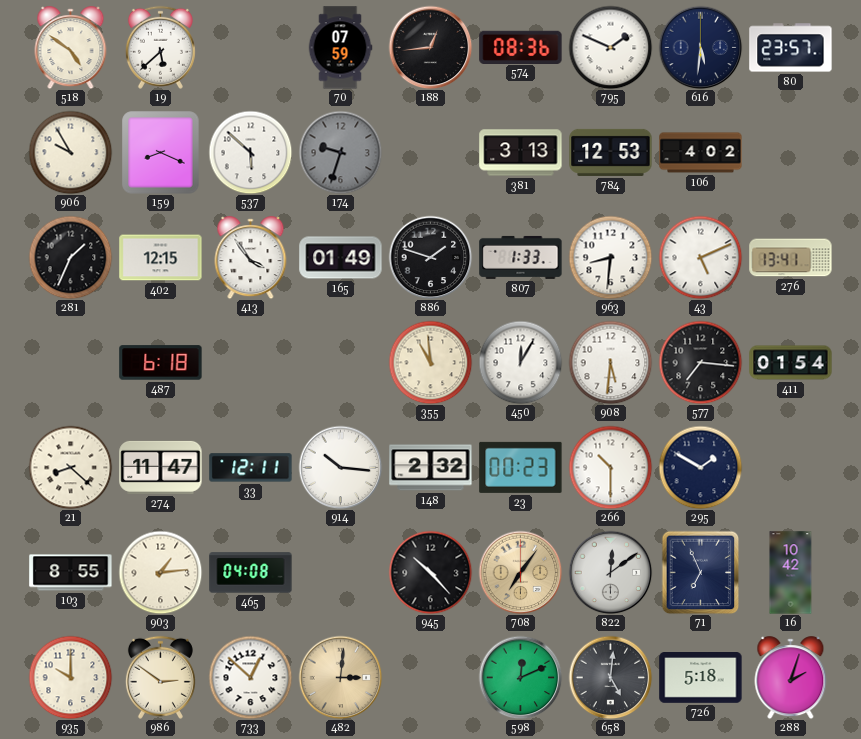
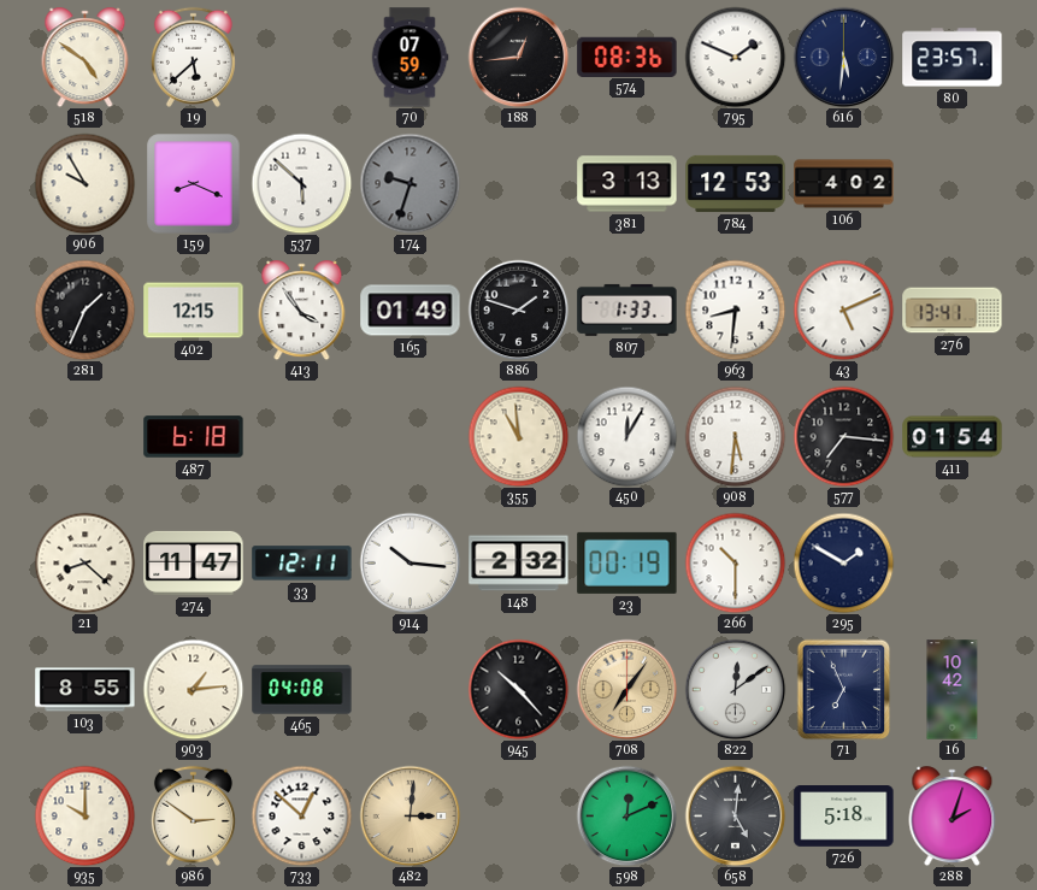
23: 00:23 -> 00:19
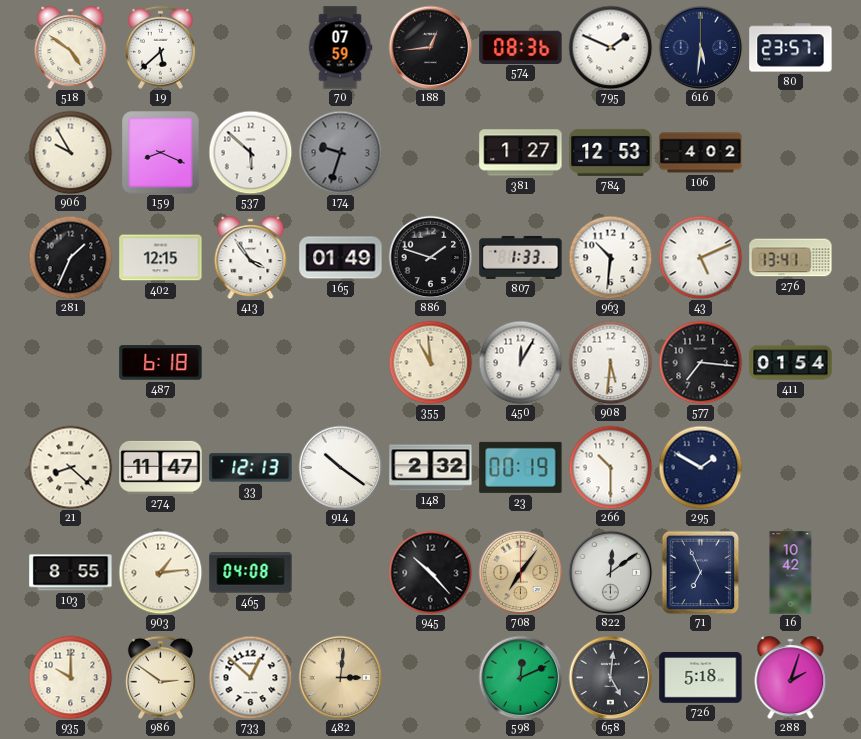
381: 3:13 -> 1:27
963: 8:31 -> 10:31
33: 12:11 -> 12:13
914: 10:16 -> 10:21
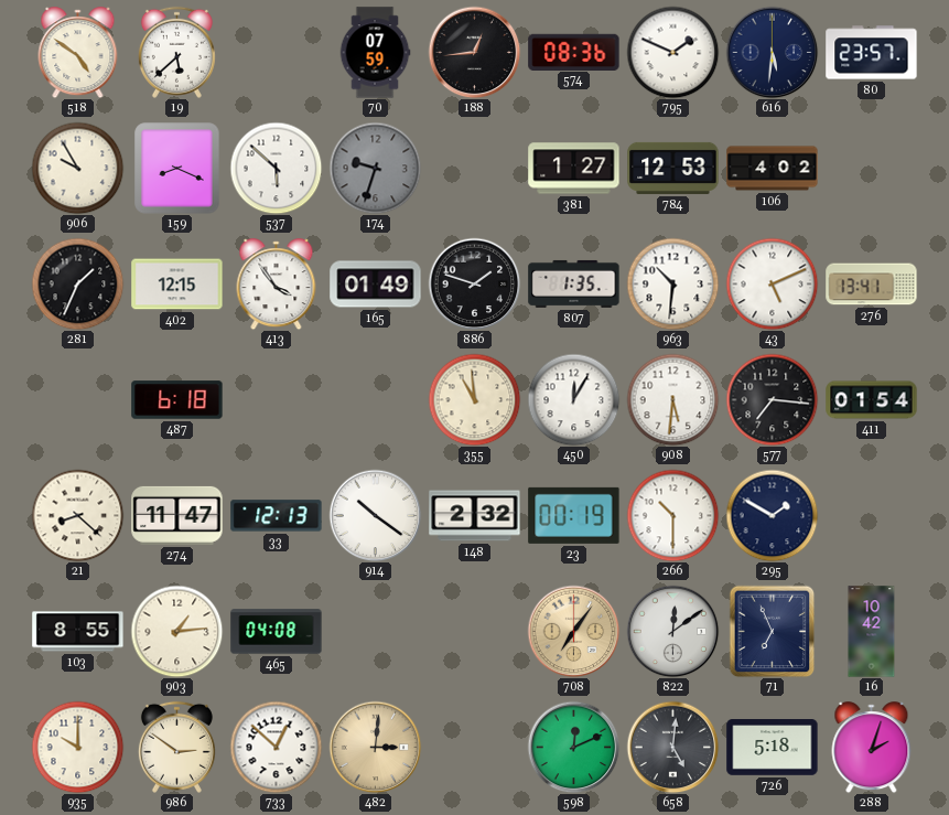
807: 1:33 -> 1:35
945: 10:23 -> none
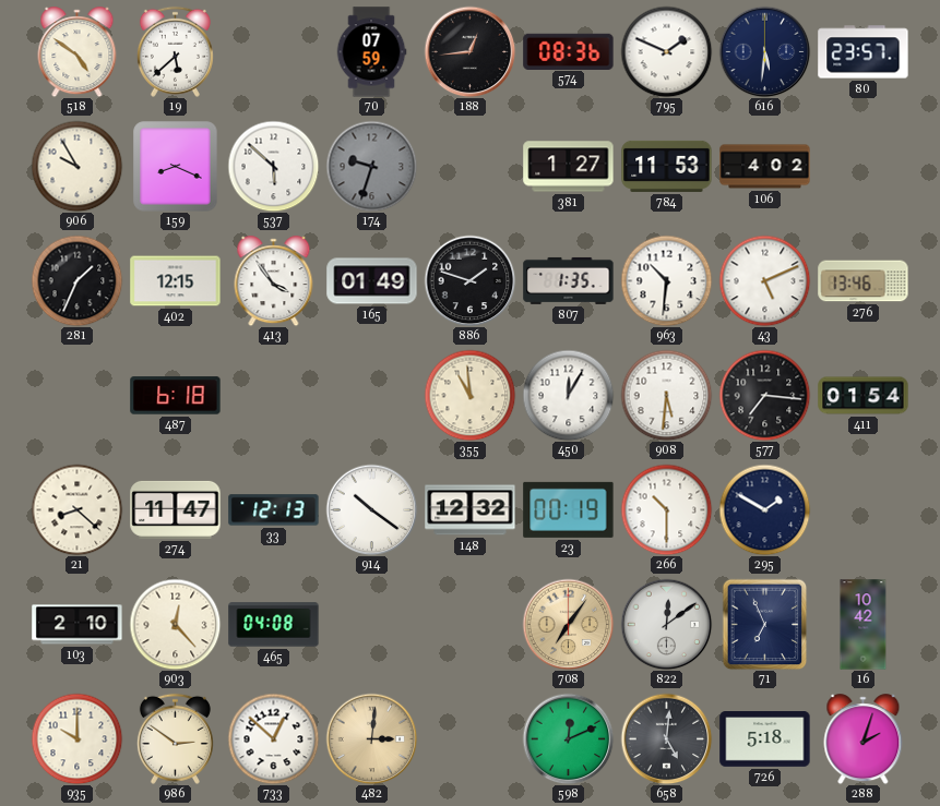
784: 12:53 -> 11:53
276: 13:41 -> 13:46
148: 2:32 -> 12:32
103: 8:55 -> 2:10
903: 1:14 -> 12:23
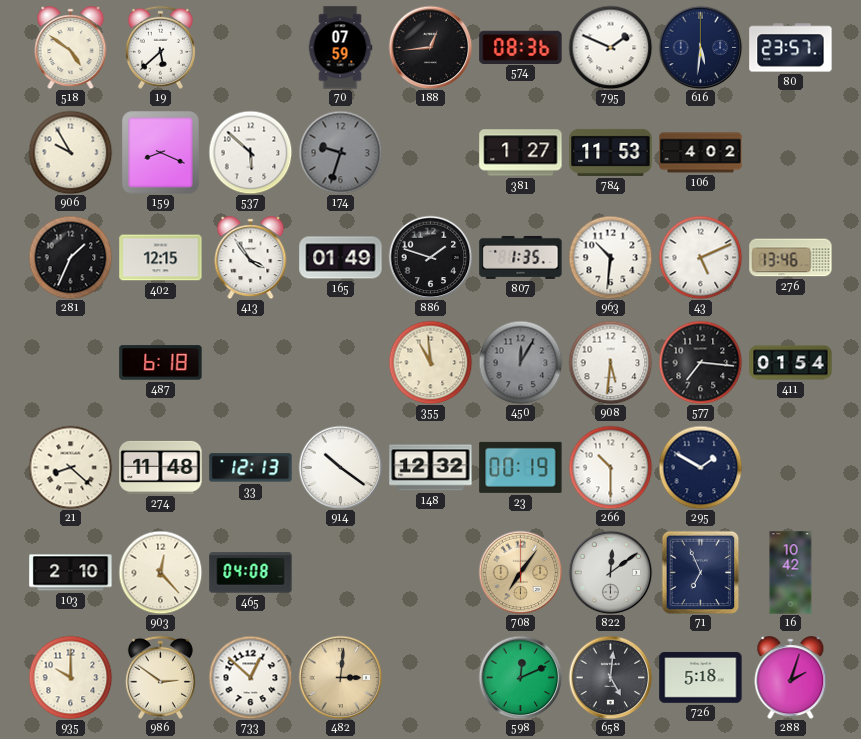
450 dial: white -> grey
274: 11:47 -> 11:48
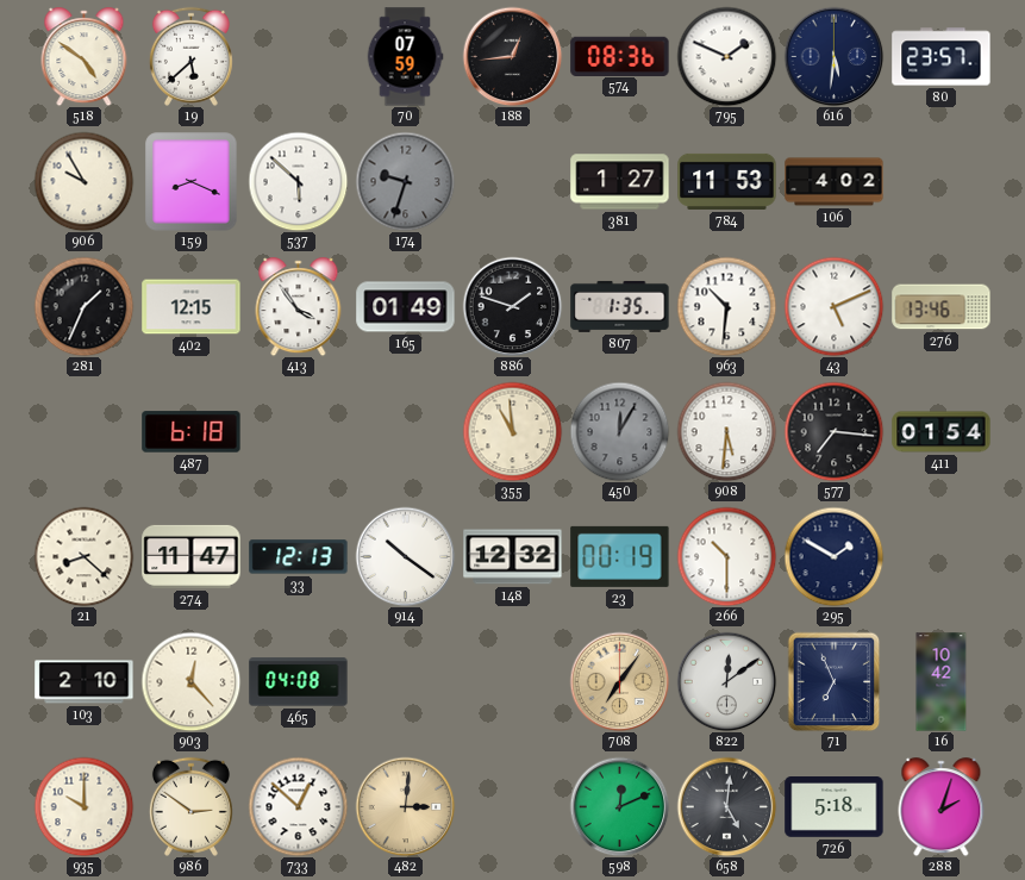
274: 11:48 -> 11:47
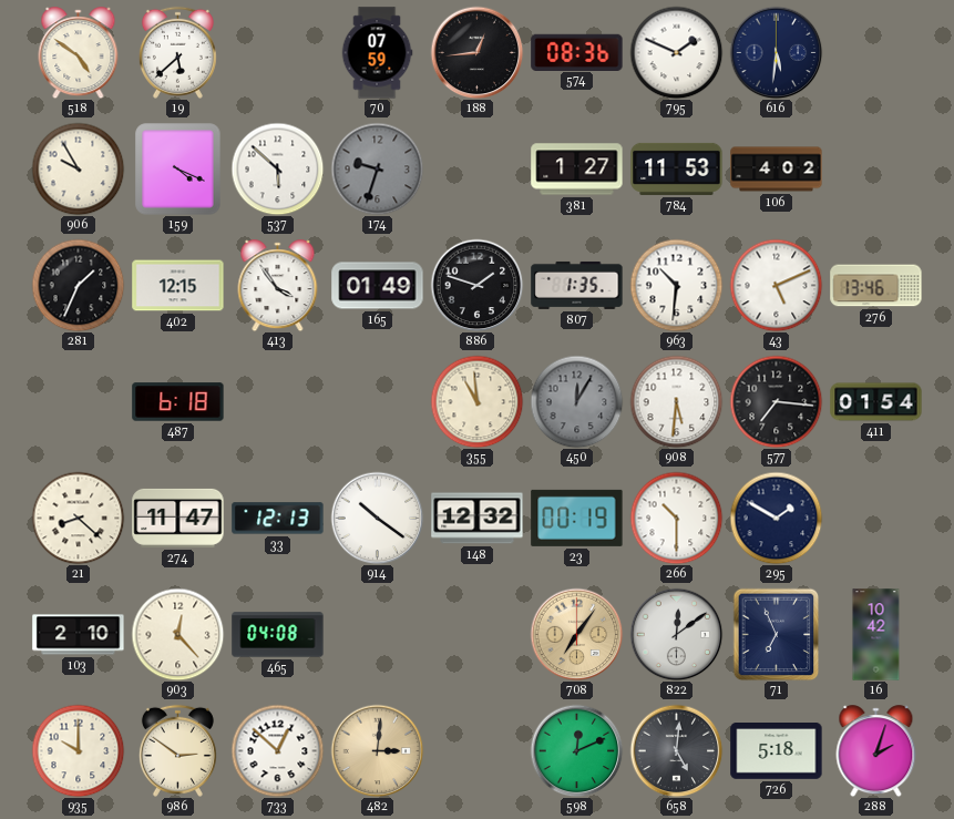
80: 23:57 -> none
159: 8:19 -> 4:19
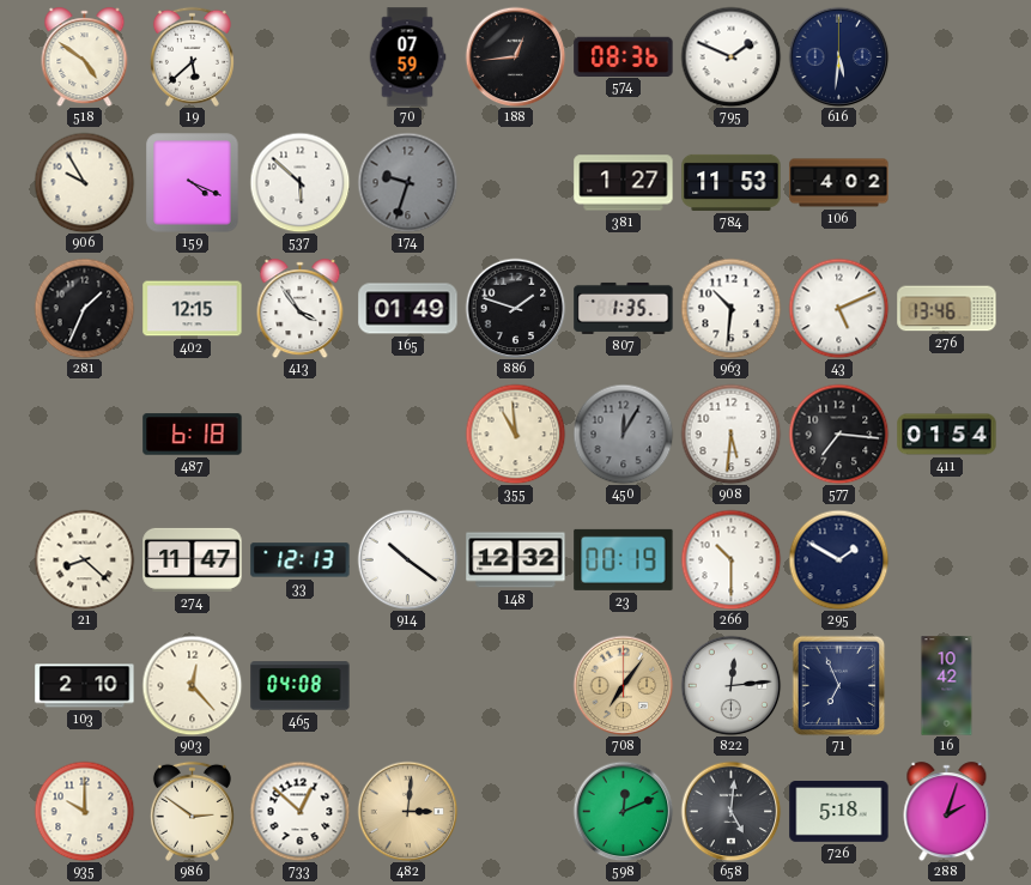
822: 12:09 -> 12:14
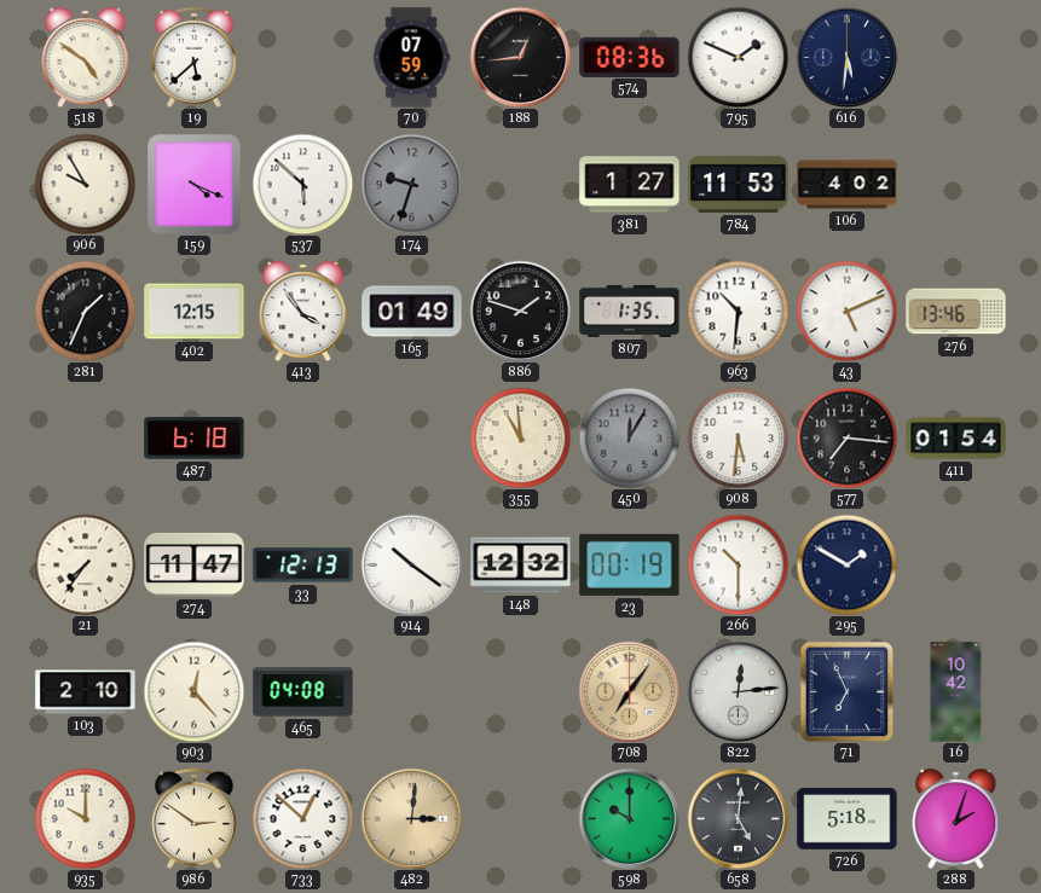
21: 8:22 -> 7:36
598: 12:11 -> 10:00
